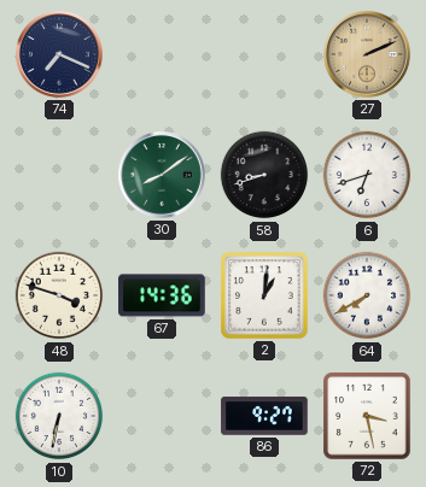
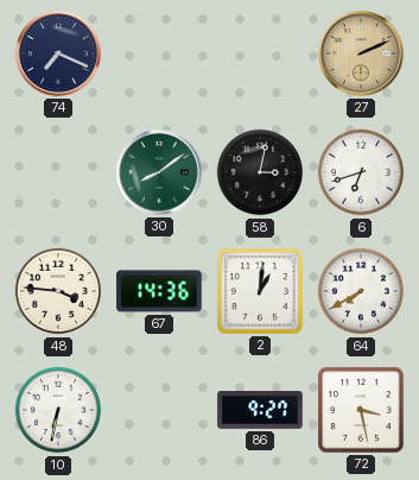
58: 8:42 -> 3:02
48: 3:48 -> 3:46
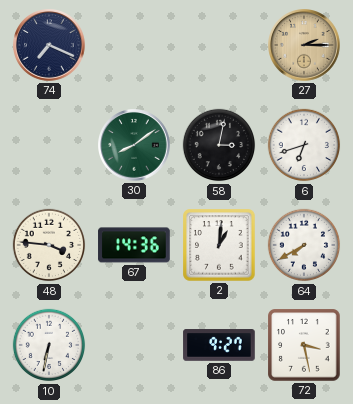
27: 2:11 -> 2:15
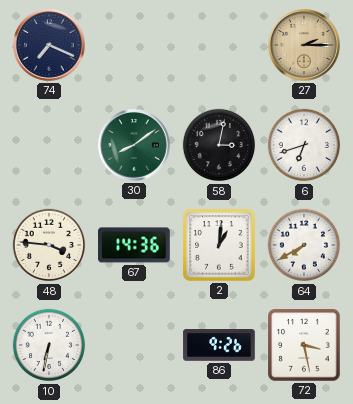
86: 9:27 -> 9:26
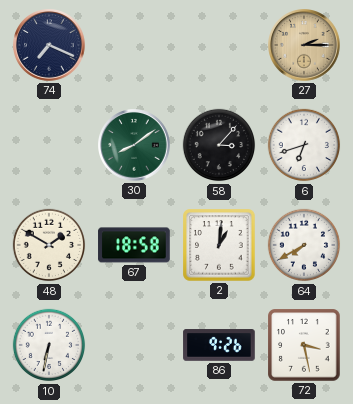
58: 3:02 -> 3:07
48: 3:46 -> 1:50
67: 14:36 -> 18:58
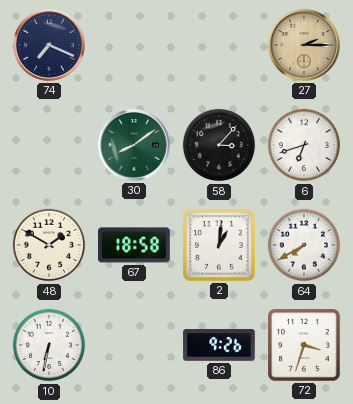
72: 3:28 -> 3:33
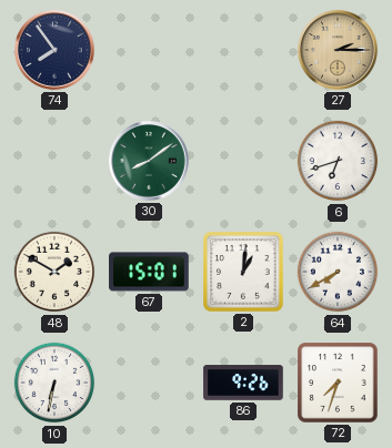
74: 7:19 -> 7:54
58: 3:07 -> none
67: 18:58 -> 15:01
72: 3:33 -> 7:33
